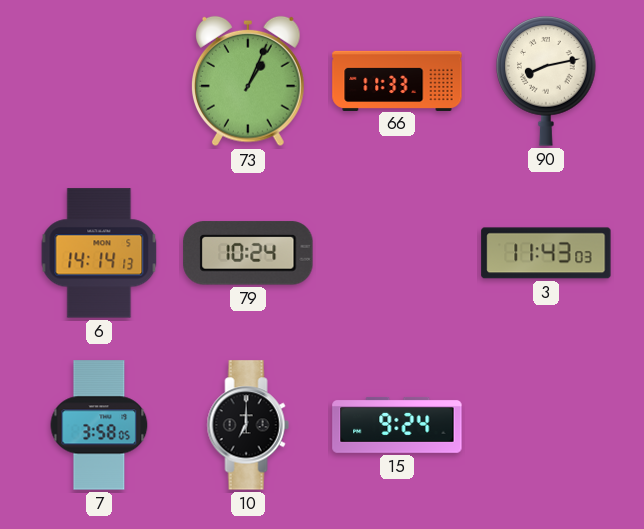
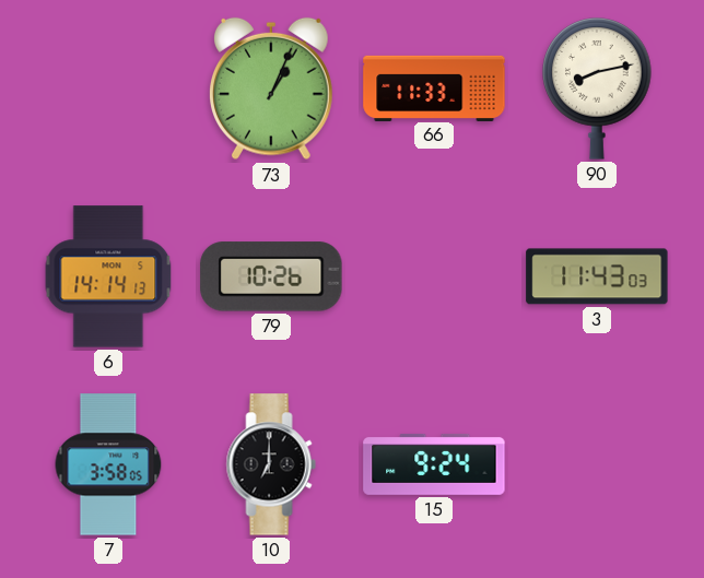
79: 10:24 -> 10:26
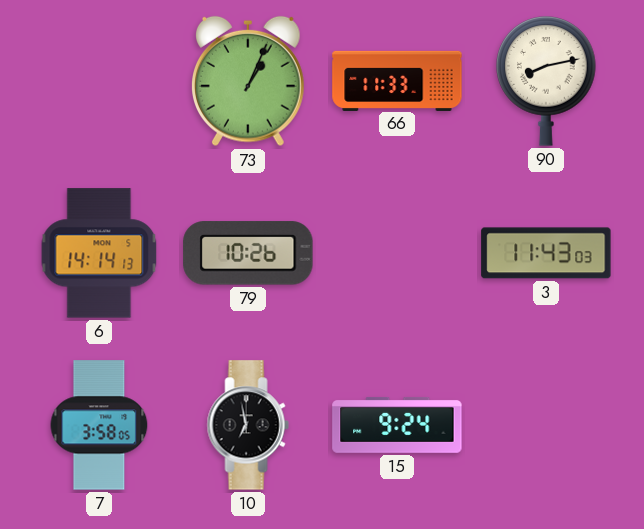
10: 7:00 -> 6:58
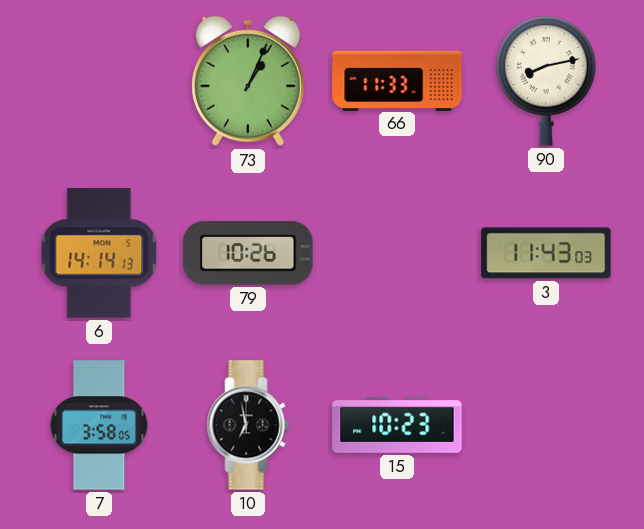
15: 9:24 -> 10:23
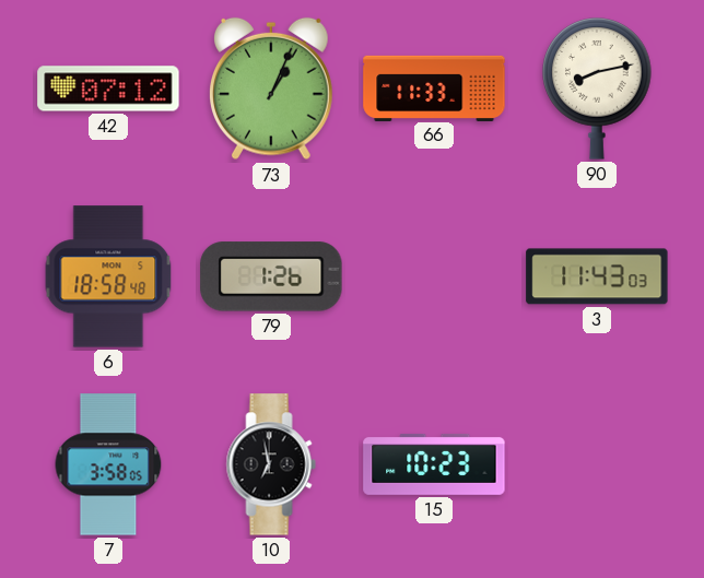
42: none -> 07:12
6: 14:14 -> 18:58
79: 10:26 -> 1:26
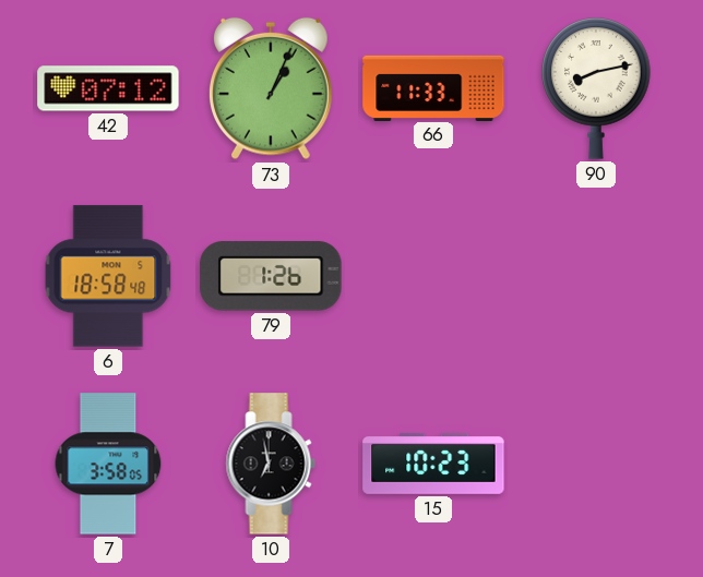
3: 11:43 -> none
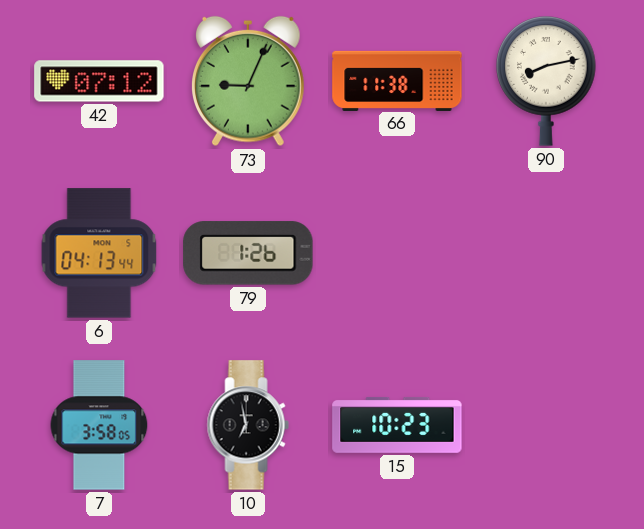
73: 1:04 -> 9:04
66: 11:33 -> 11:38
6: 18:58 -> 04:13
